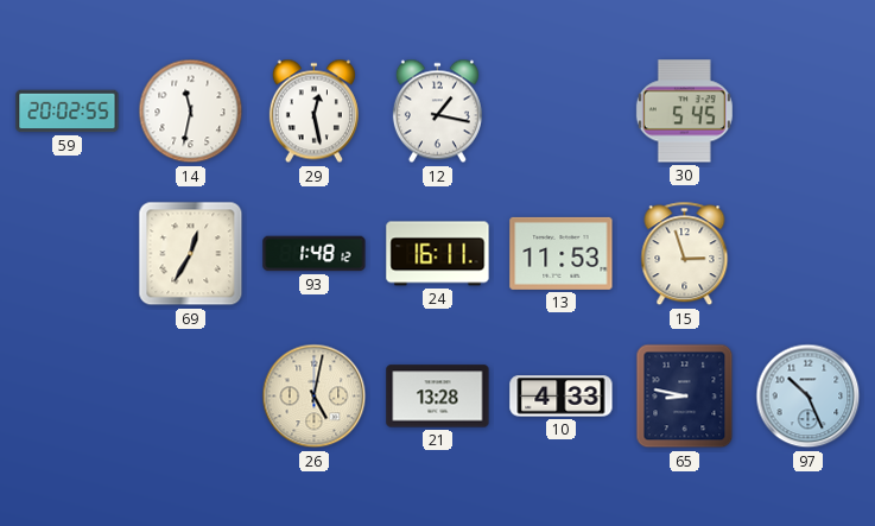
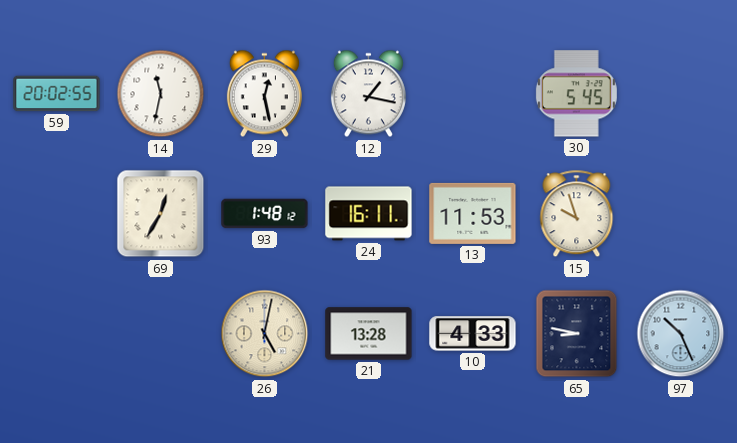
15: 2:57 -> 9:57
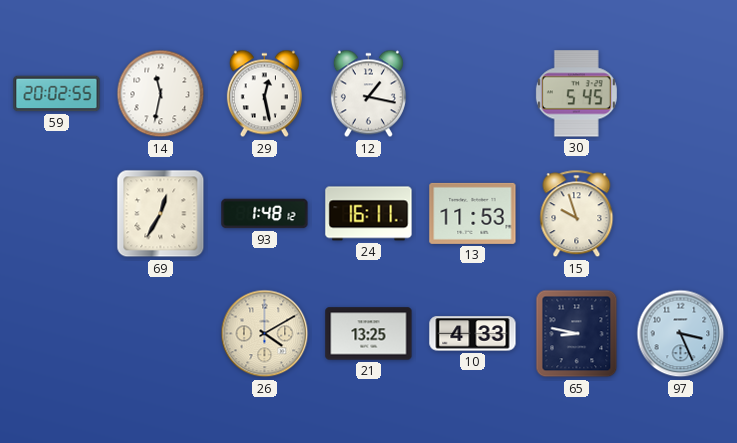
26: 5:02 -> 4:10
21: 13:28 -> 13:25
97: 10:26 -> 3:26
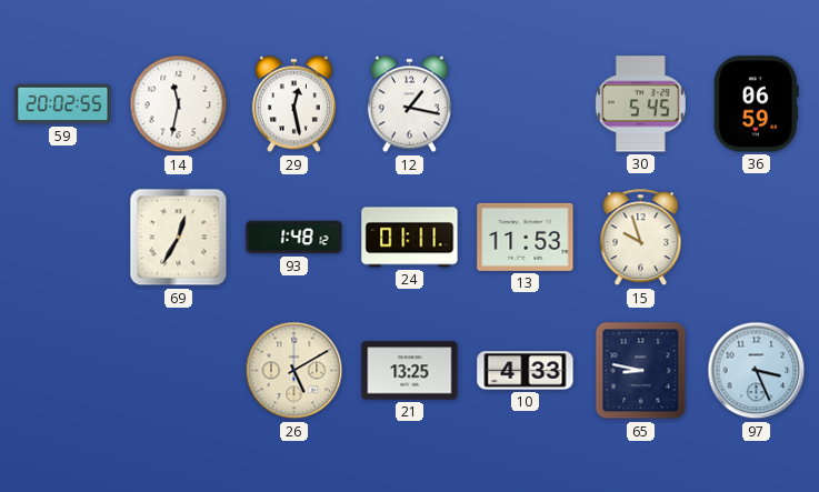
36: none -> 06:59
24: 16:11 -> 01:11
26: 4:10 -> 5:10
